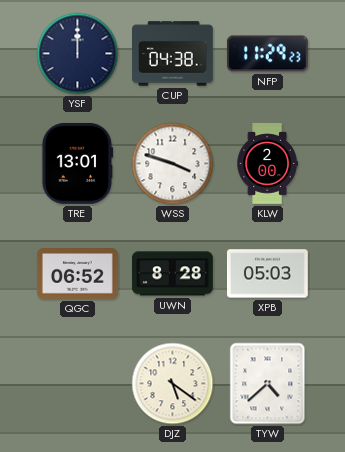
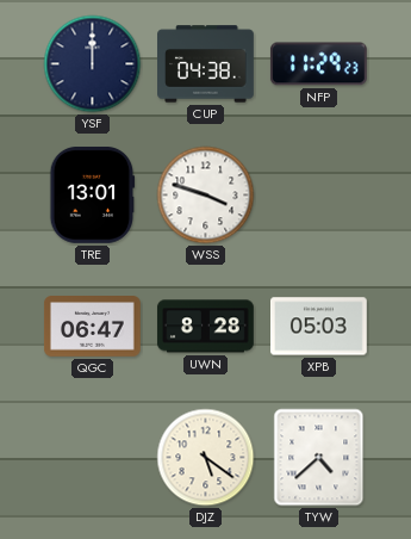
KLW: 2:00 -> none
QGC: 06:52 -> 06:47
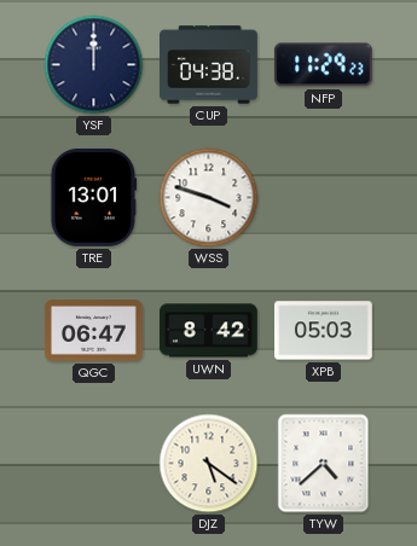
UWN: 8:28 -> 8:42
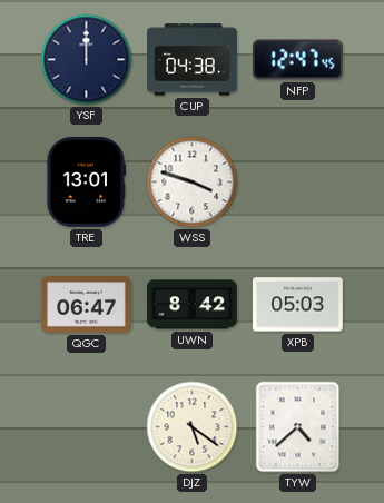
NFP: 11:29 -> 12:47
